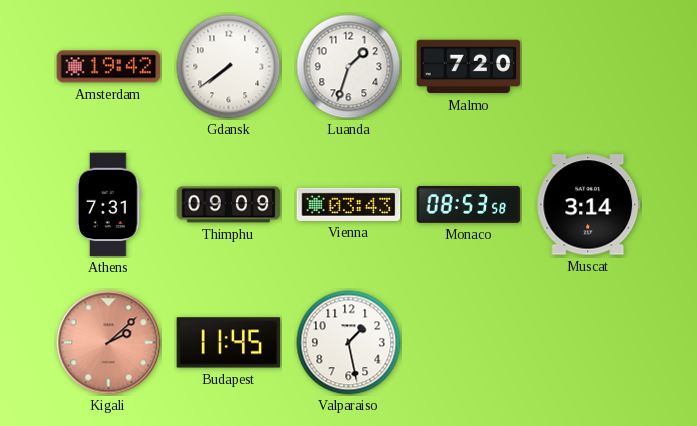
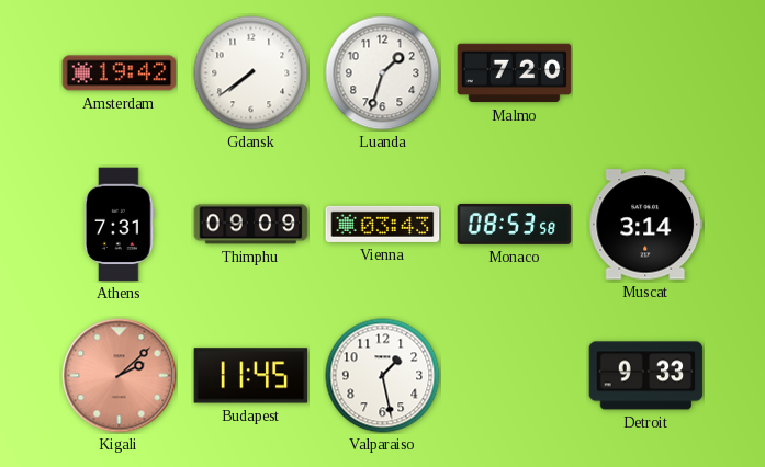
Detroit: none -> 9:33
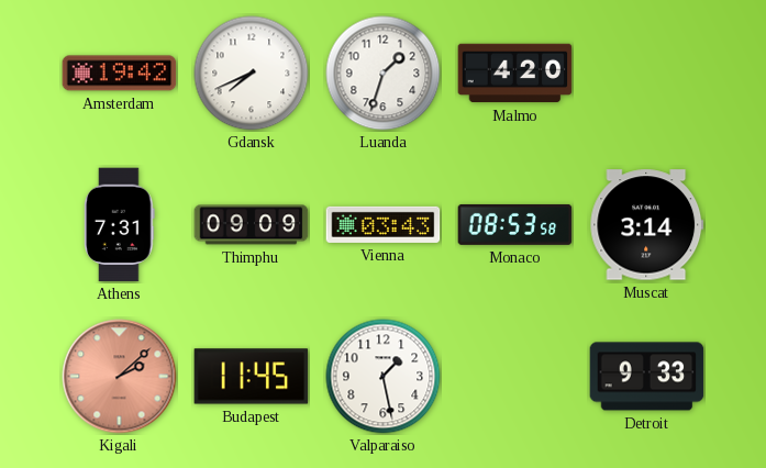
Gdansk: 7:39 -> 7:41
Malmo: 7:20 -> 4:20
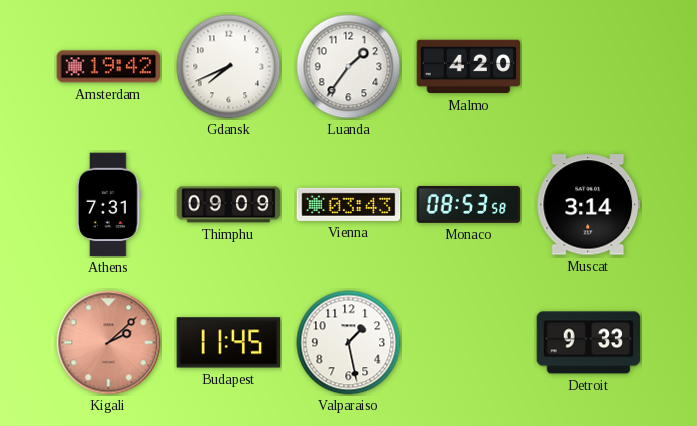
Luanda: 1:33 -> 1:36
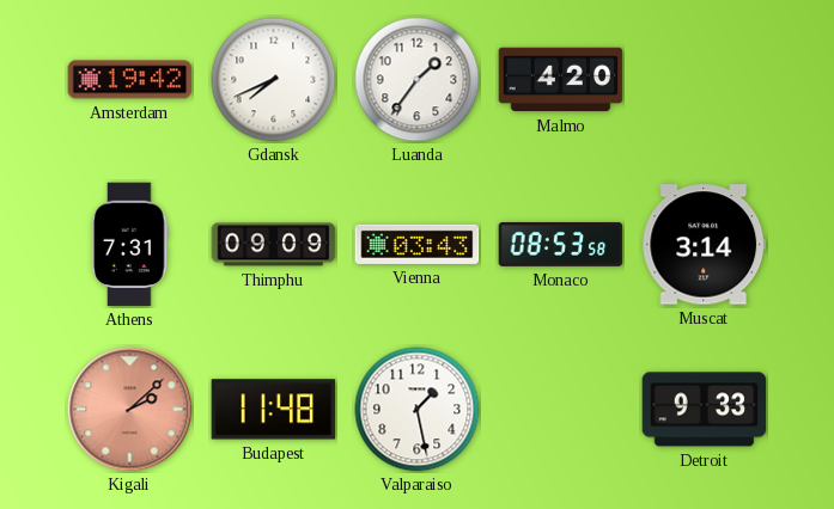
Budapest: 11:45 -> 11:48
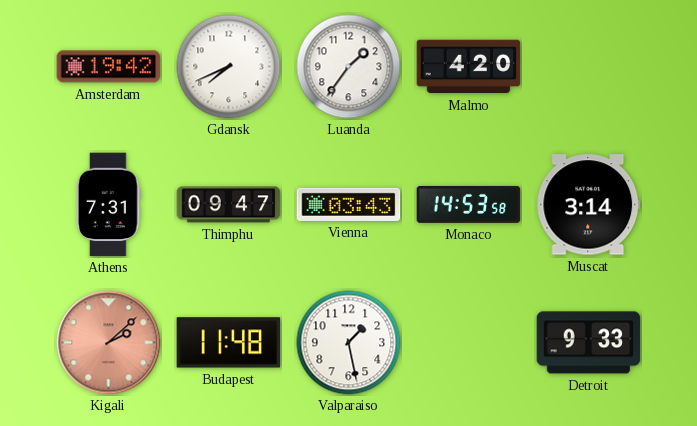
Thimphu: 09:09 -> 09:47
Monaco: 08:53 -> 14:53
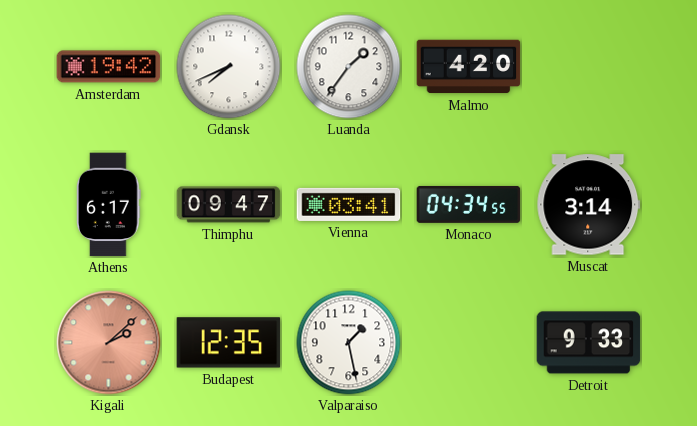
Athens: 7:31 -> 6:17
Vienna: 03:43 -> 03:41
Monaco: 14:53 -> 04:34
Budapest: 11:48 -> 12:35
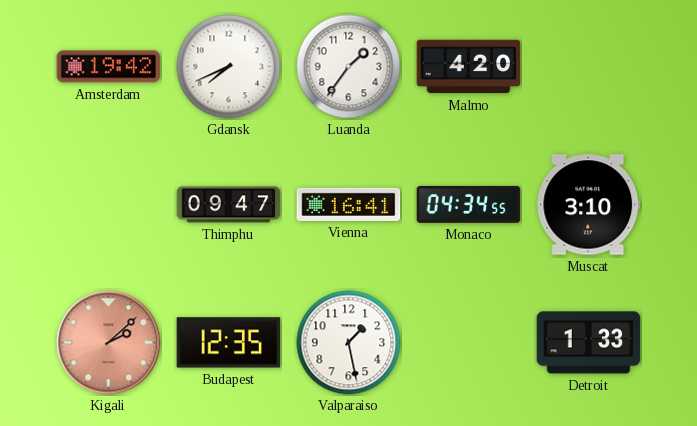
Athens: 6:17 -> none
Vienna: 03:41 -> 16:41
Muscat: 3:14 -> 3:10
Detroit: 9:33 -> 1:33
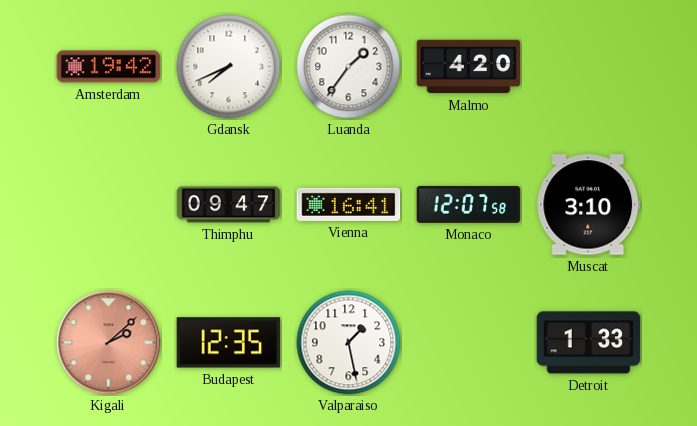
Monaco: 04:34 -> 12:07
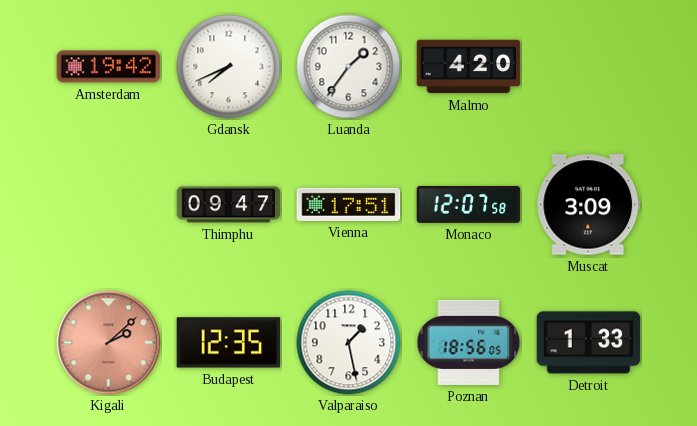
Vienna: 16:41 -> 17:51
Muscat: 3:10 -> 3:09
Poznan: none -> 18:56
